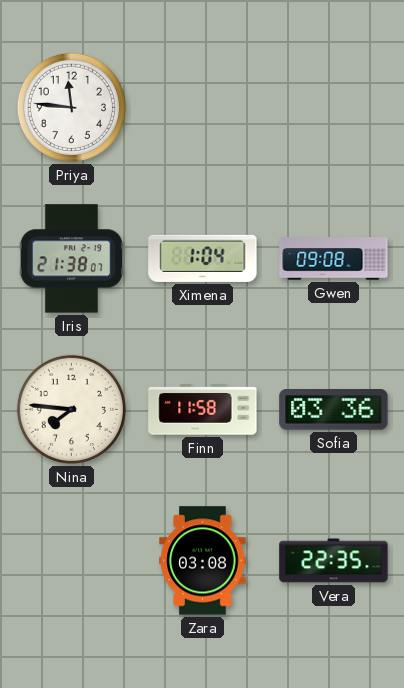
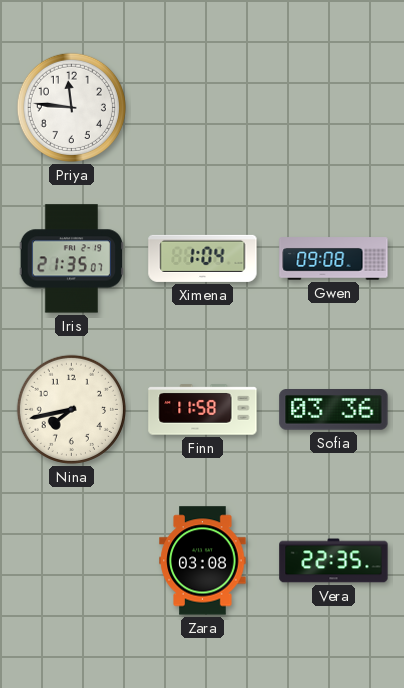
Iris: 21:38 -> 21:35
Nina: 7:46 -> 7:43
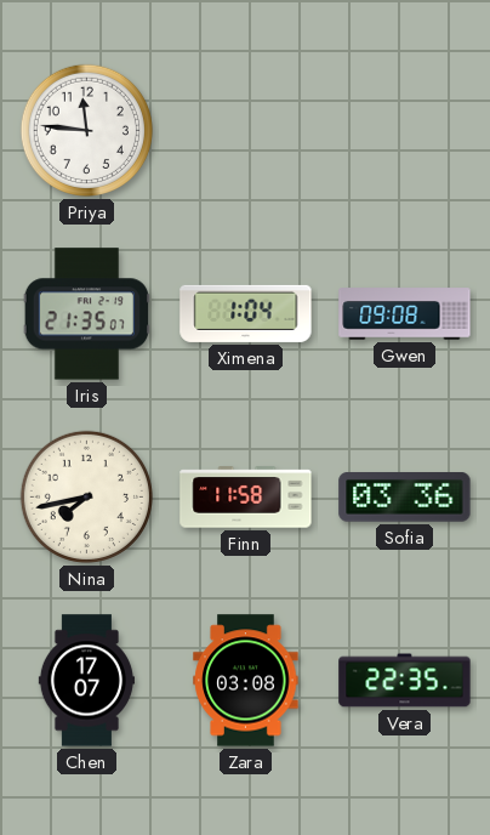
Chen: none -> 17:07
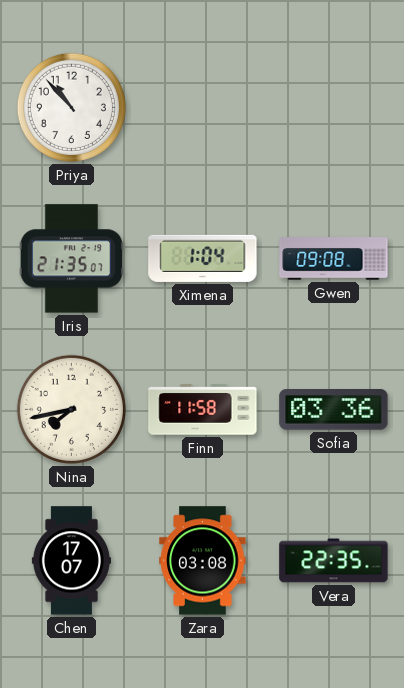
Priya: 11:46 -> 10:53
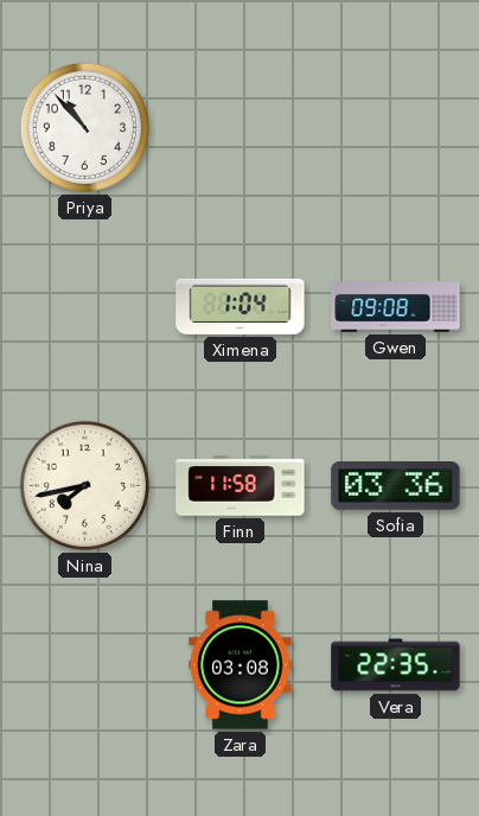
Iris: 21:35 -> none
Chen: 17:07 -> none
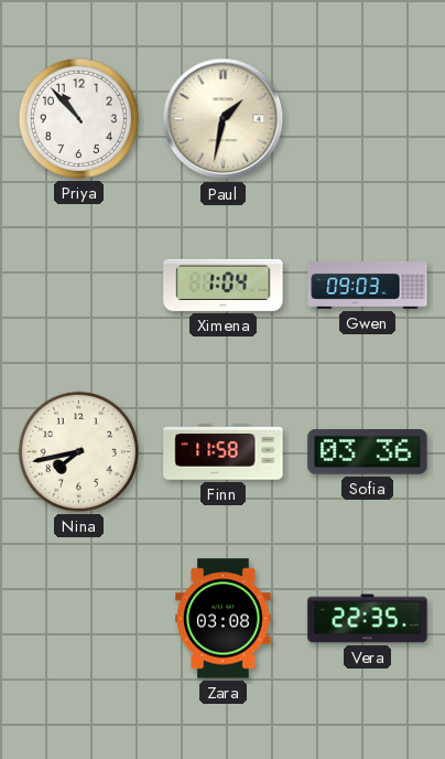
Paul: none -> 1:32
Gwen: 09:08 -> 09:03
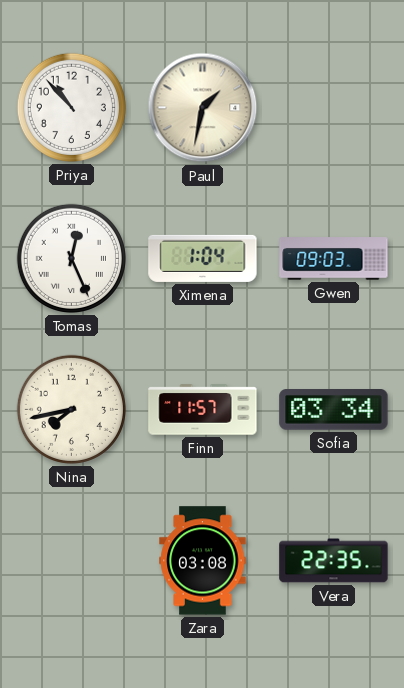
Tomas: none -> 12:26
Finn: 11:58 -> 11:57
Sofia: 03:36 -> 03:34
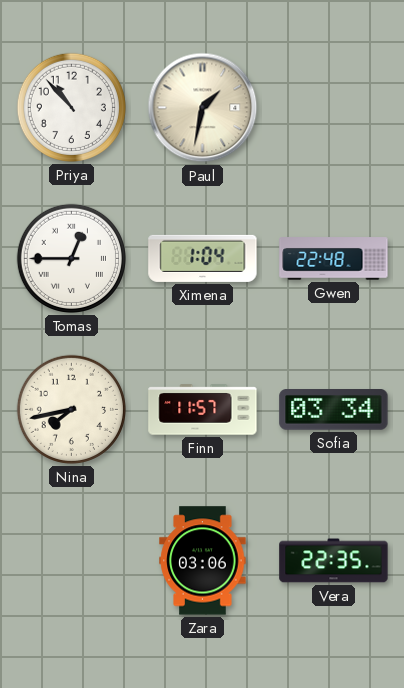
Tomas: 12:26 -> 12:45
Gwen: 09:03 -> 22:48
Zara: 03:08 -> 03:06
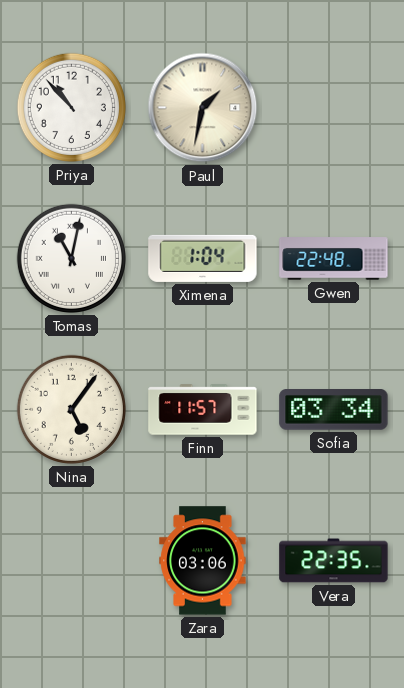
Tomas: 12:45 -> 11:02
Nina: 7:43 -> 5:06
